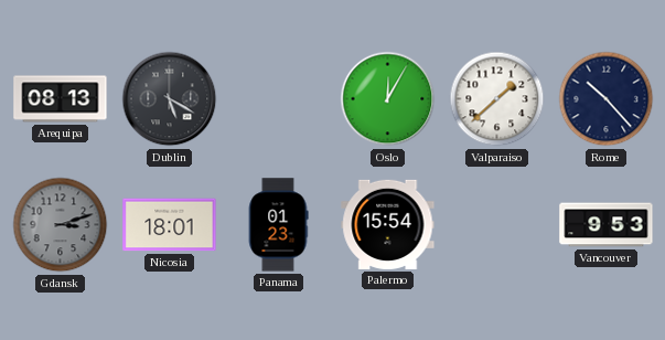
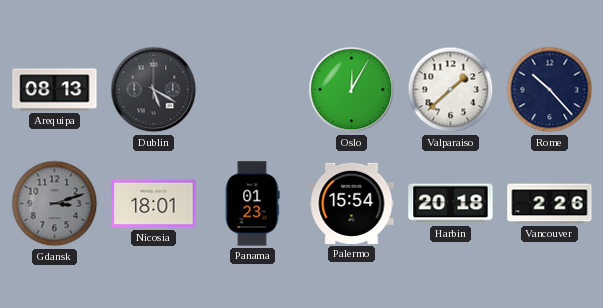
Harbin: none -> 20:18
Vancouver: 9:53 -> 2:26
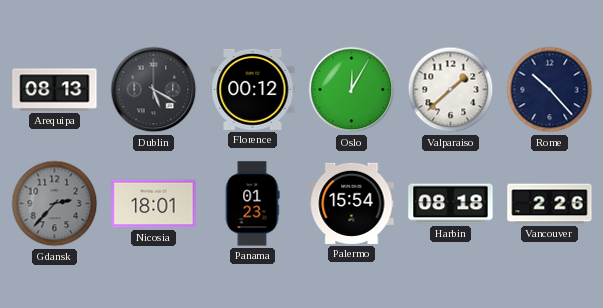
Florence: none -> 00:12
Gdansk: 3:12 -> 2:37
Harbin: 20:18 -> 08:18
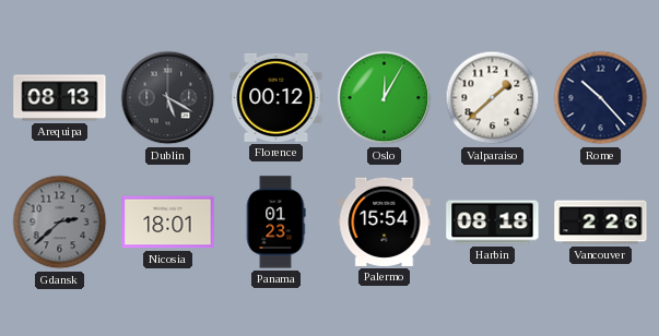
Gdansk: 2:37 -> 2:38
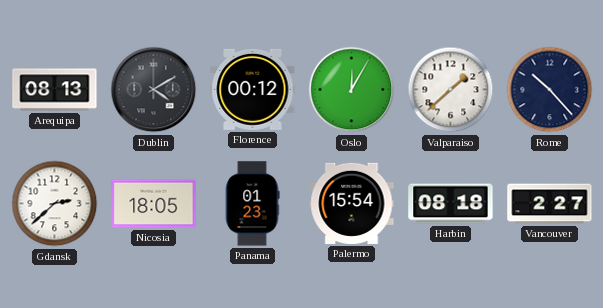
Dublin: 5:20 -> 4:10
Gdansk dial: grey -> white
Nicosia: 18:01 -> 18:05
Vancouver: 2:26 -> 2:27
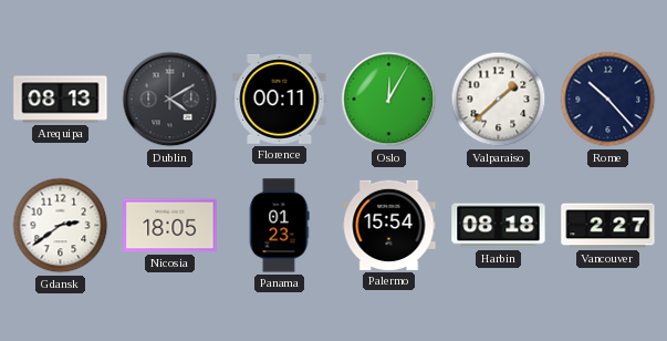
Florence: 00:12 -> 00:11
Gdansk: 2:38 -> 2:39
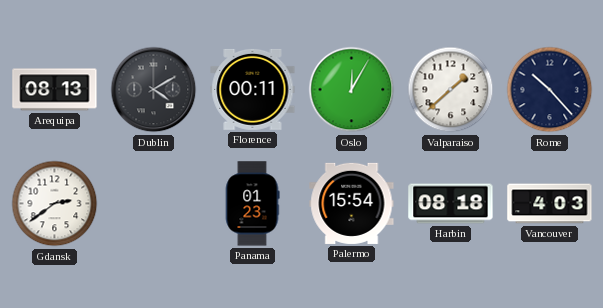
Nicosia: 18:05 -> none
Vancouver: 2:27 -> 4:03
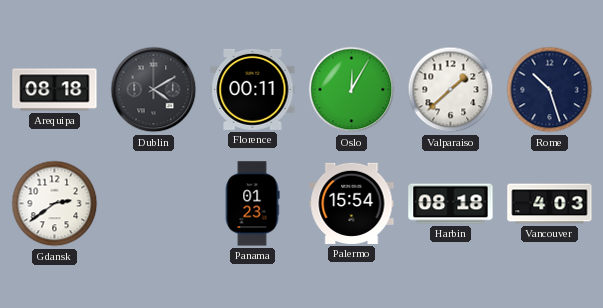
Arequipa: 08:13 -> 08:18
Rome: 10:23 -> 10:27
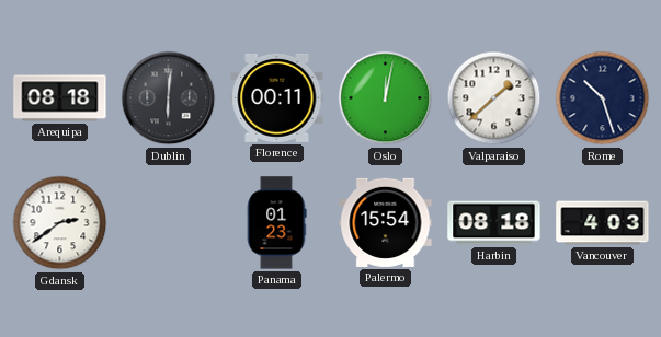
Dublin: 4:10 -> 6:01
Oslo: 12:05 -> 12:02
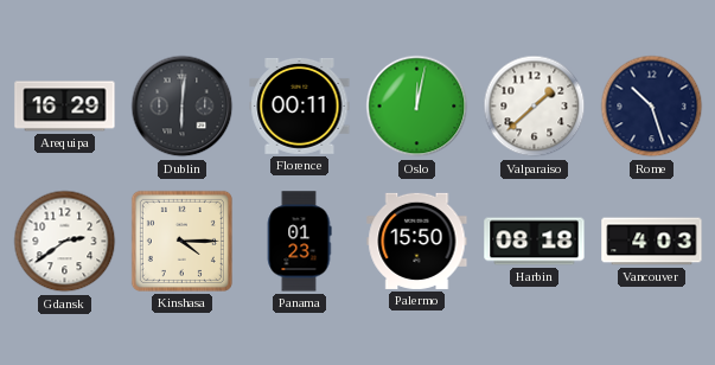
Arequipa: 08:18 -> 16:29
Kinshasa: none -> 4:15
Palermo: 15:54 -> 15:50
